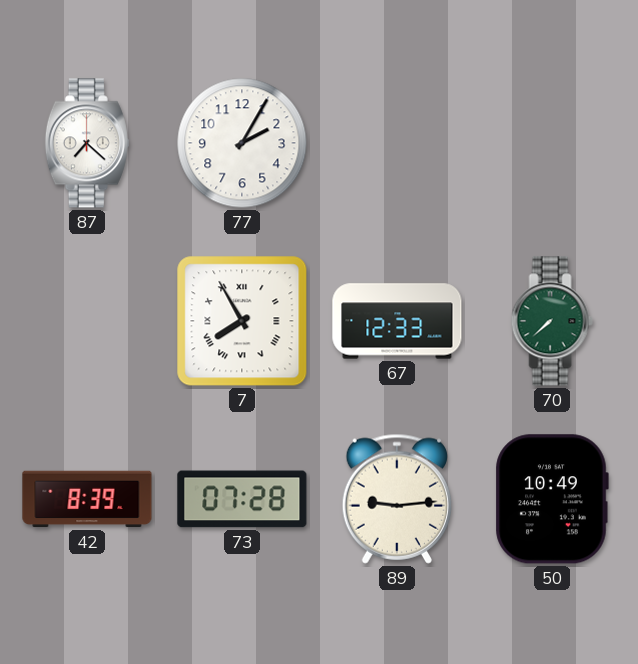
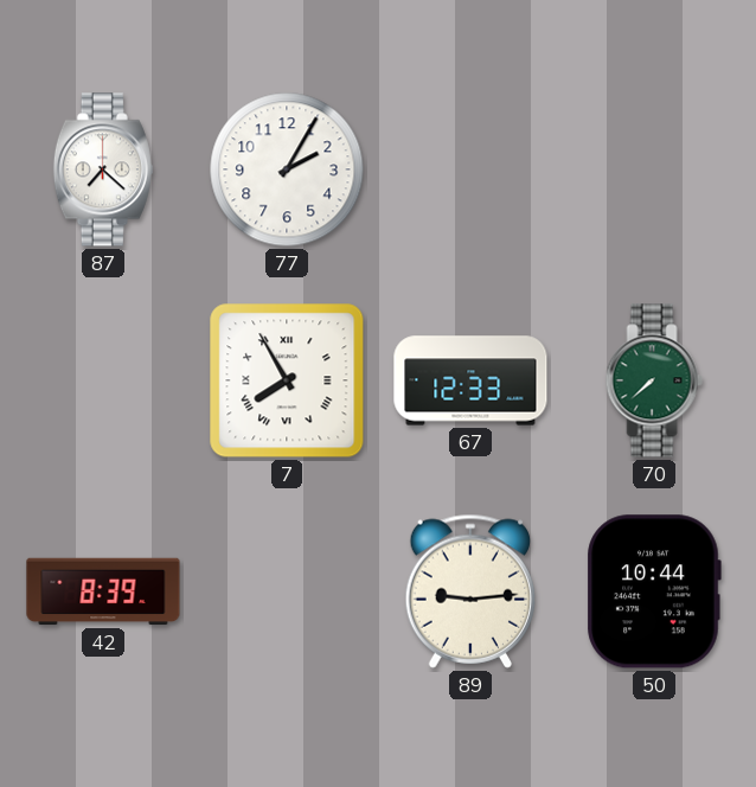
73: 07:28 -> none
50: 10:49 -> 10:44
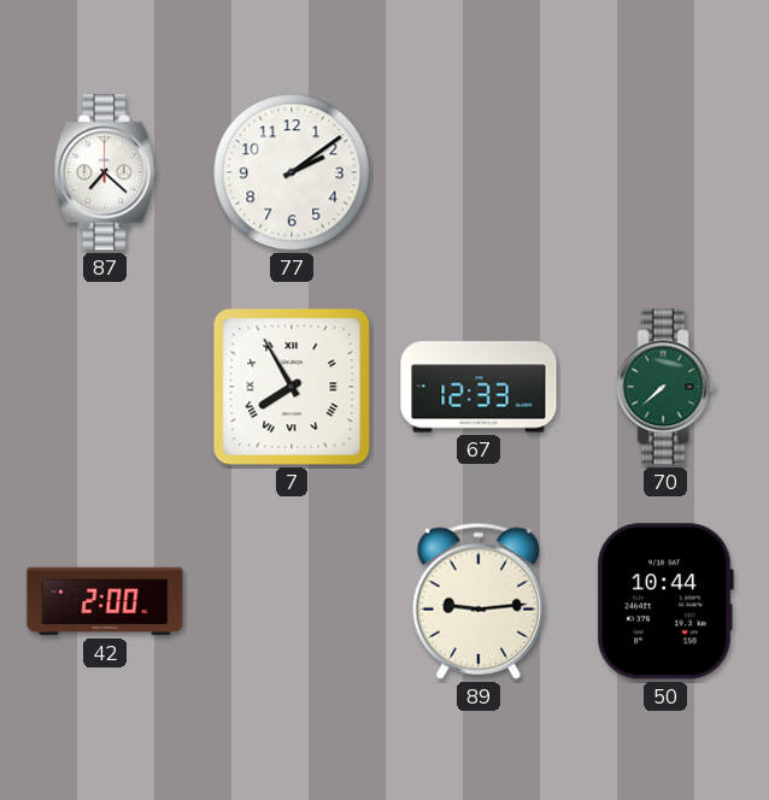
77: 2:05 -> 2:09
42: 8:39 -> 2:00
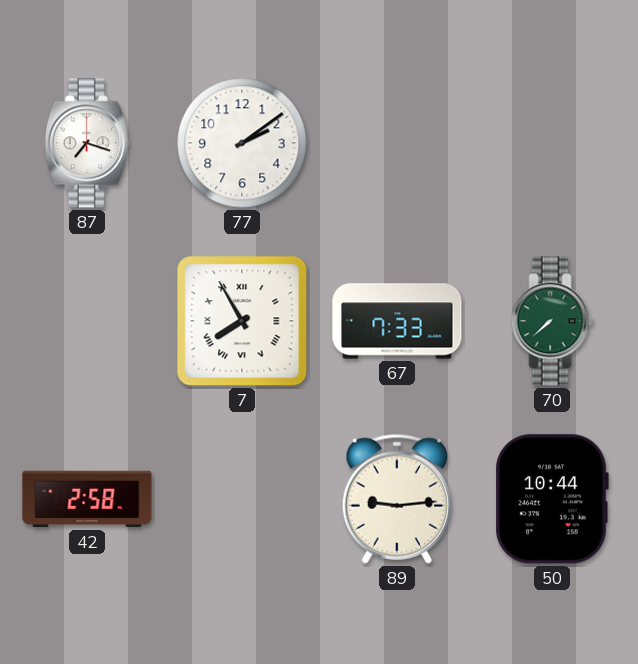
87: 7:22 -> 7:18
67: 12:33 -> 7:33
42: 2:00 -> 2:58
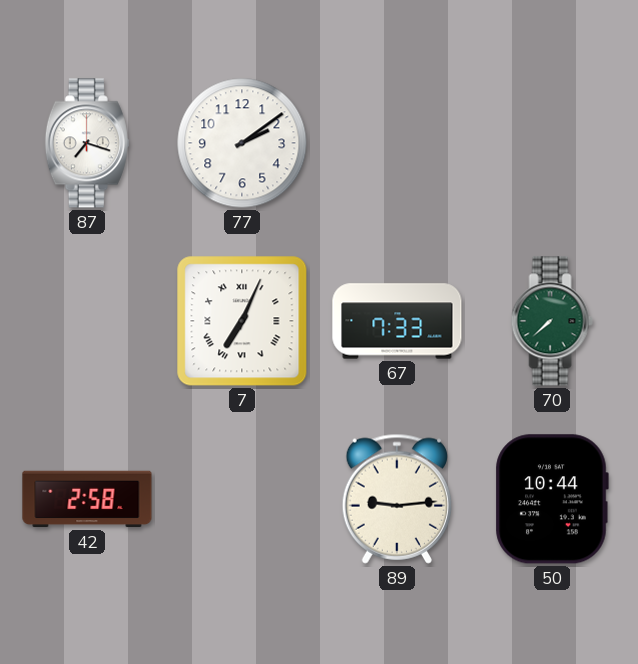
7: 7:55 -> 7:04
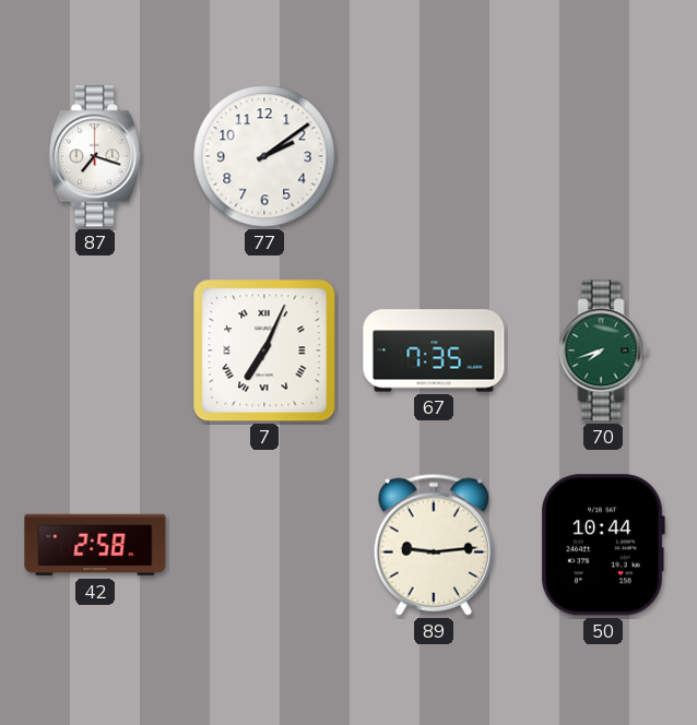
67: 7:33 -> 7:35
70: 7:38 -> 7:42
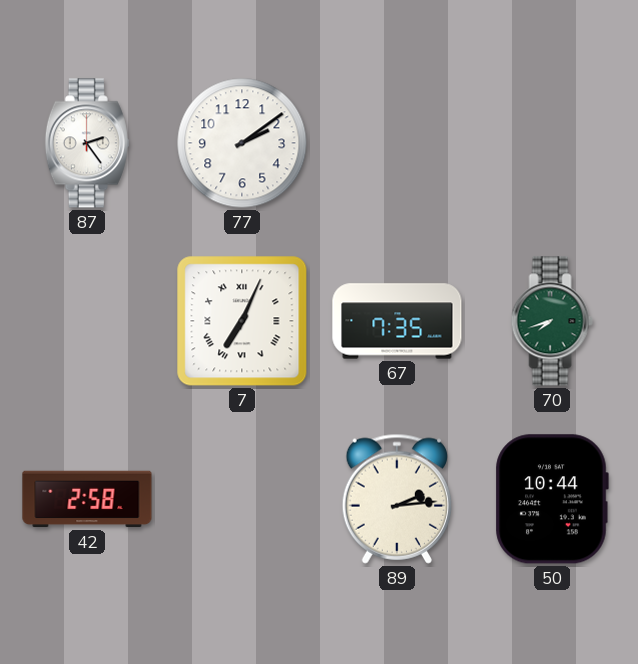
87: 7:18 -> 2:24
89: 9:14 -> 2:14
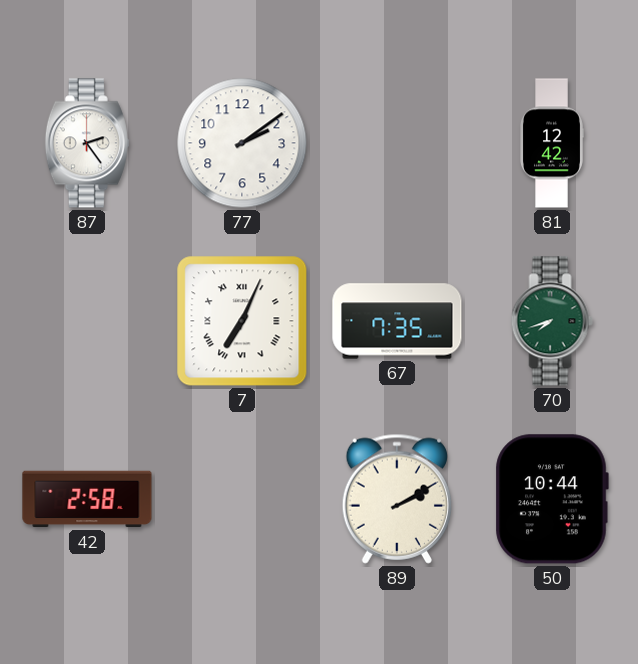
81: none -> 12:42
89: 2:14 -> 2:10
